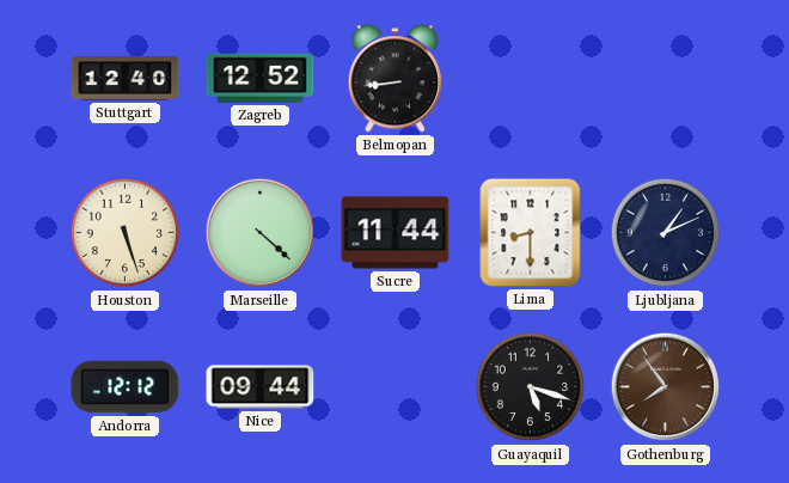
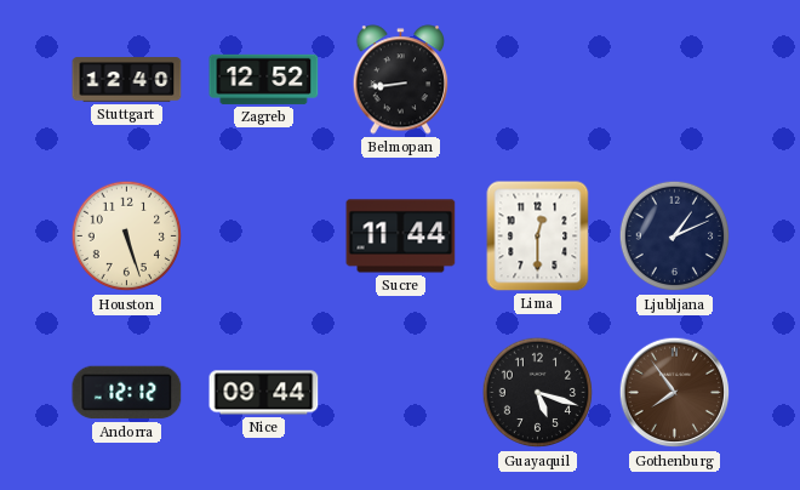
Marseille: 4:22 -> none
Lima: 8:30 -> 12:30
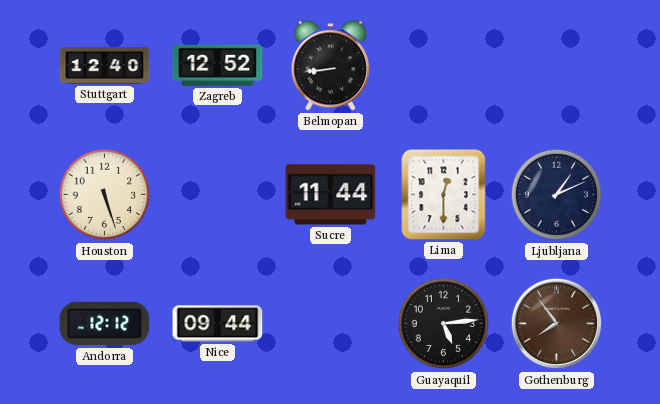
Guayaquil: 5:18 -> 5:14
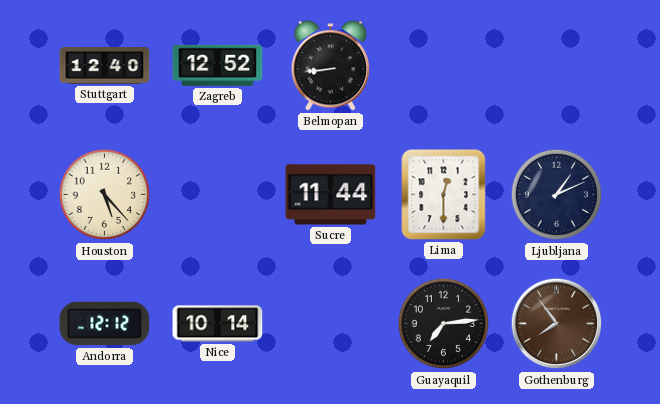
Houston: 5:27 -> 5:23
Nice: 09:44 -> 10:14
Guayaquil: 5:14 -> 7:14
